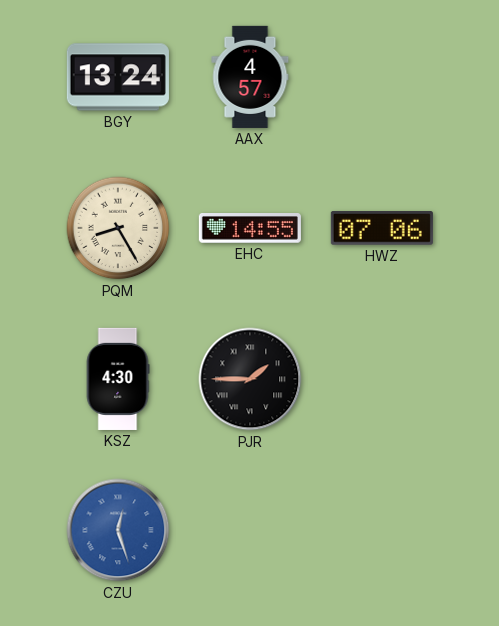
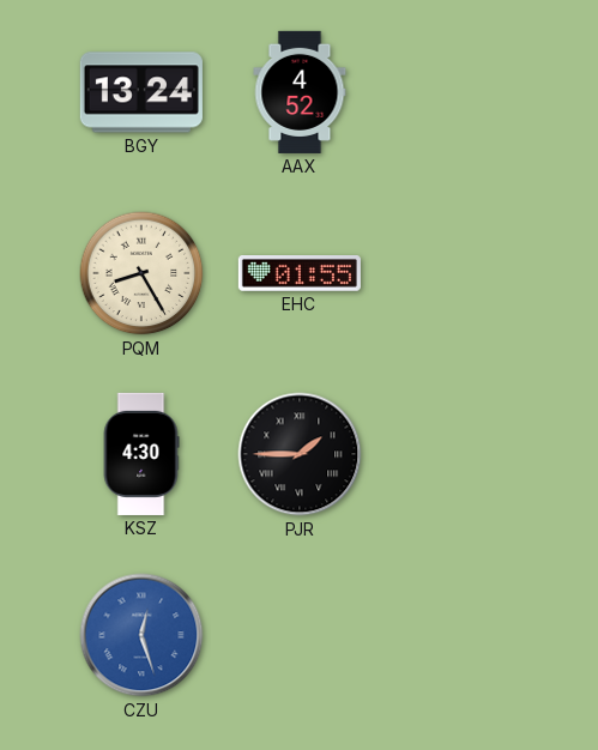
AAX: 4:57 -> 4:52
EHC: 14:55 -> 01:55
HWZ: 07:06 -> none
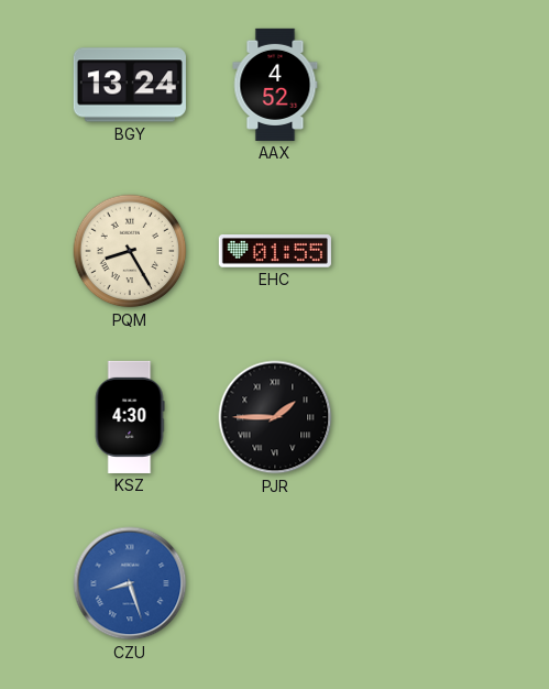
CZU: 12:27 -> 8:27
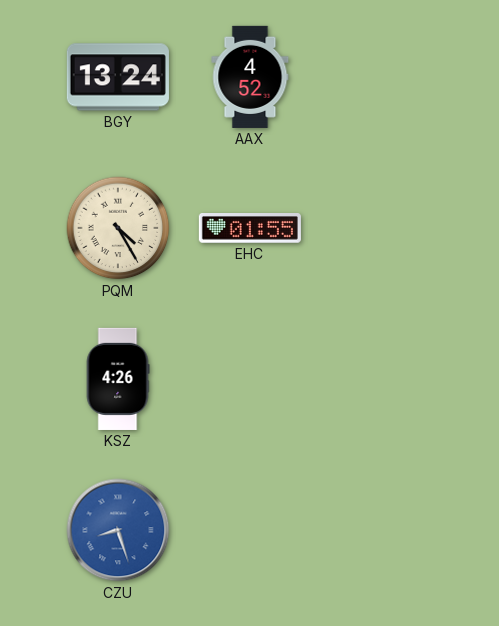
PQM: 8:25 -> 4:25
KSZ: 4:30 -> 4:26
PJR: 1:45 -> none
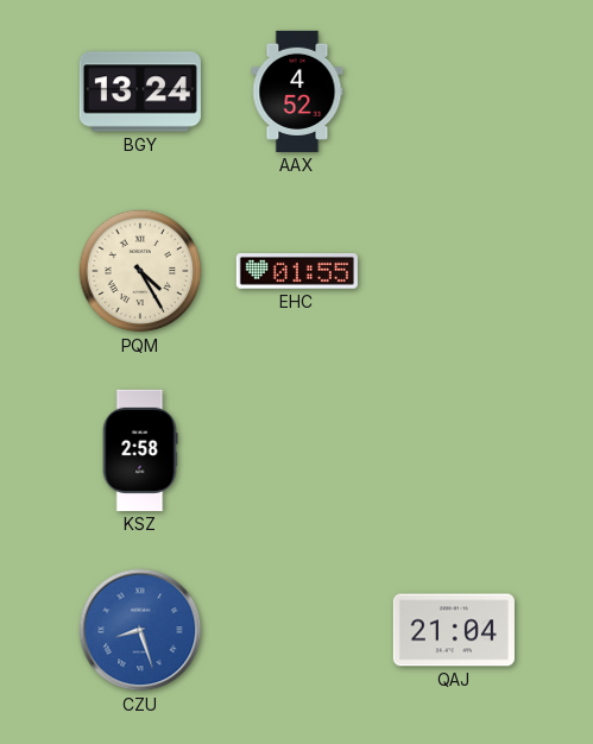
KSZ: 4:26 -> 2:58
QAJ: none -> 21:04
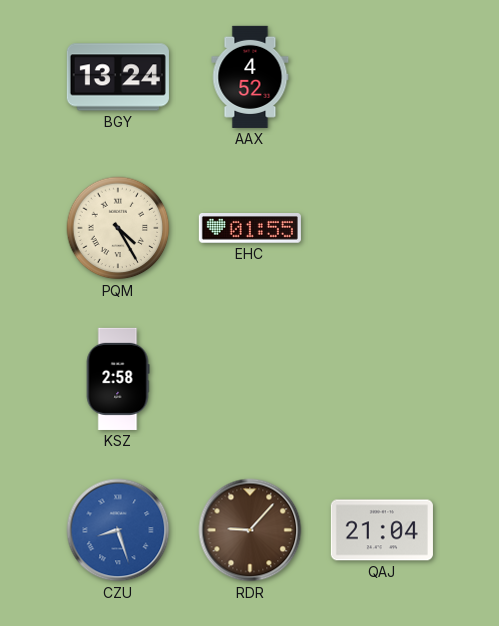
RDR: none -> 9:07
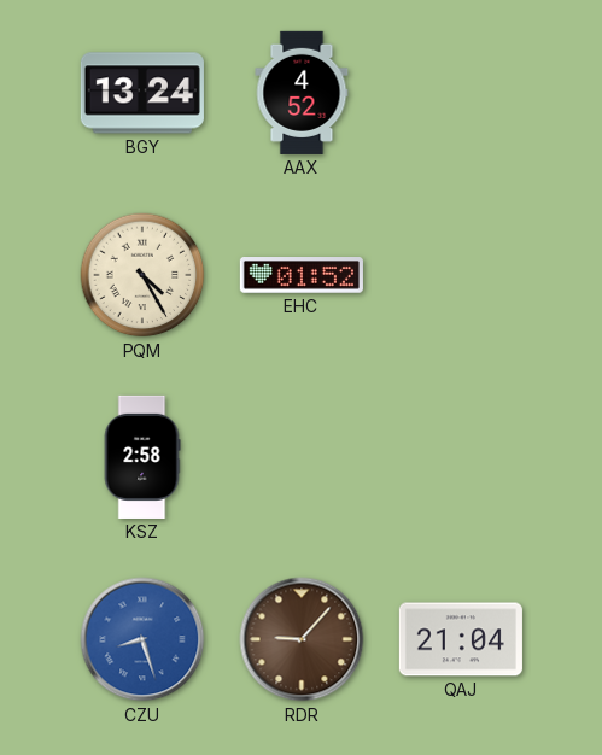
EHC: 01:55 -> 01:52
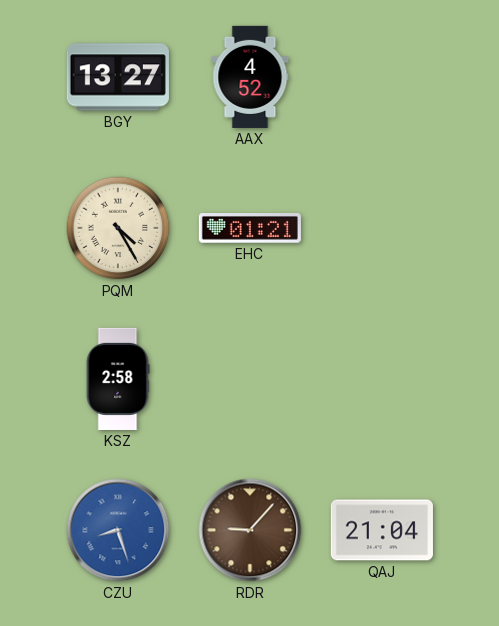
BGY: 13:24 -> 13:27
EHC: 01:52 -> 01:21
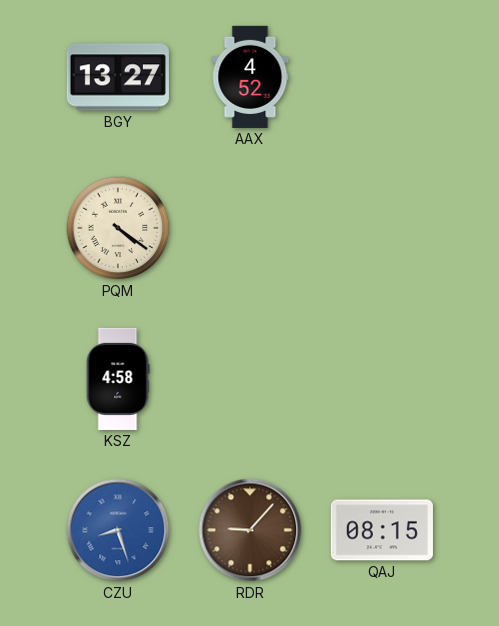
PQM: 4:25 -> 4:21
EHC: 01:21 -> none
KSZ: 2:58 -> 4:58
QAJ: 21:04 -> 08:15
